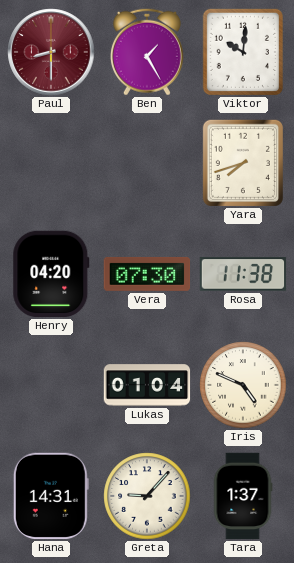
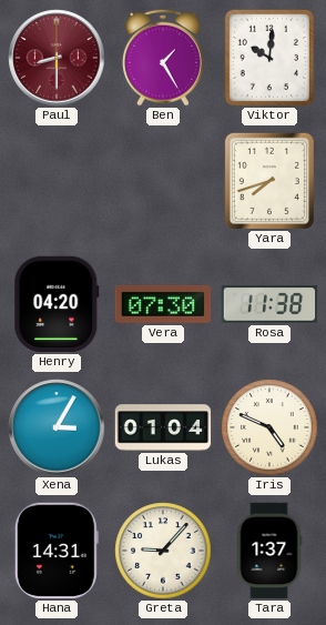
Xena: none -> 3:05
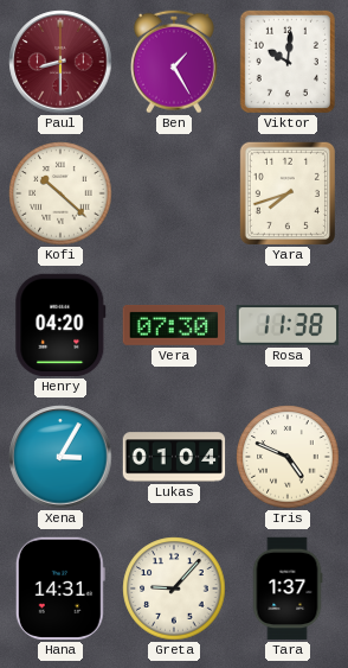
Kofi: none -> 10:22
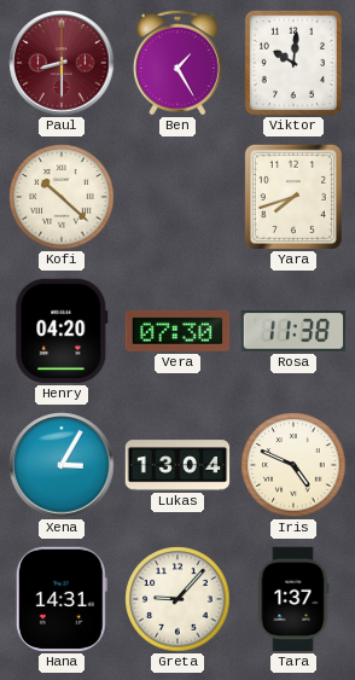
Lukas: 01:04 -> 13:04
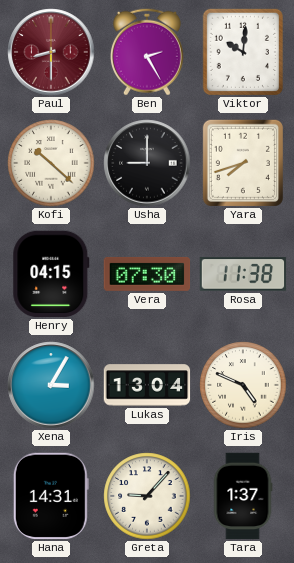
Ben: 1:25 -> 2:25
Usha: none -> 9:00
Henry: 04:20 -> 04:15
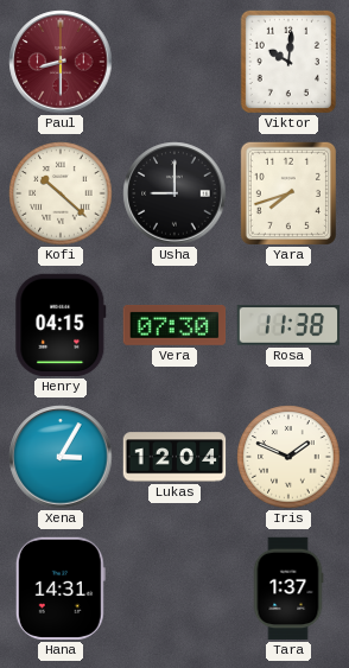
Ben: 2:25 -> none
Lukas: 13:04 -> 12:04
Iris: 4:49 -> 1:49
Greta: 9:07 -> none
